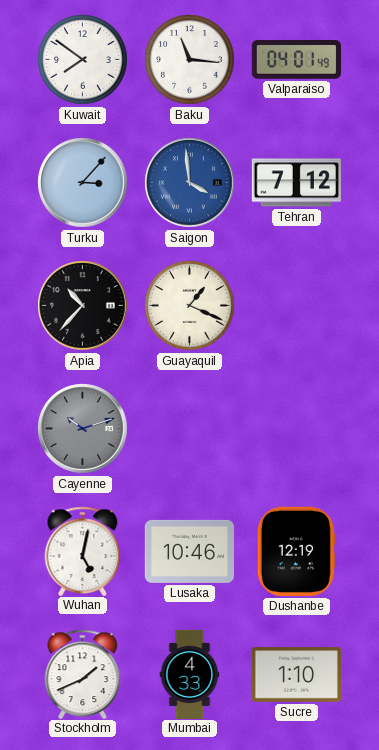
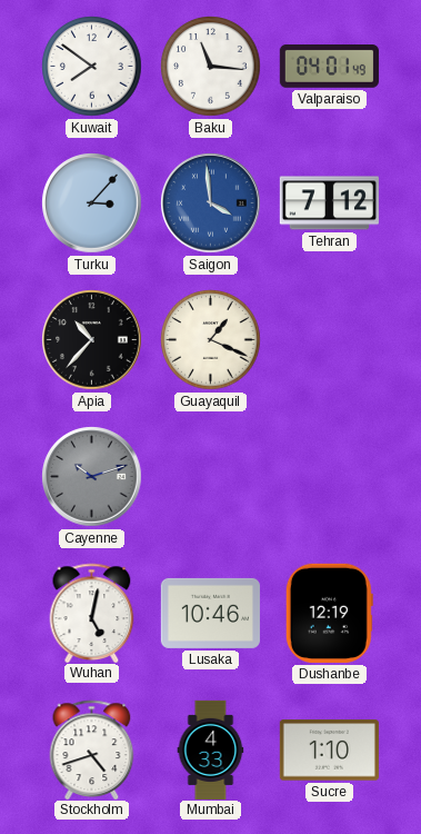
Stockholm: 1:41 -> 4:42
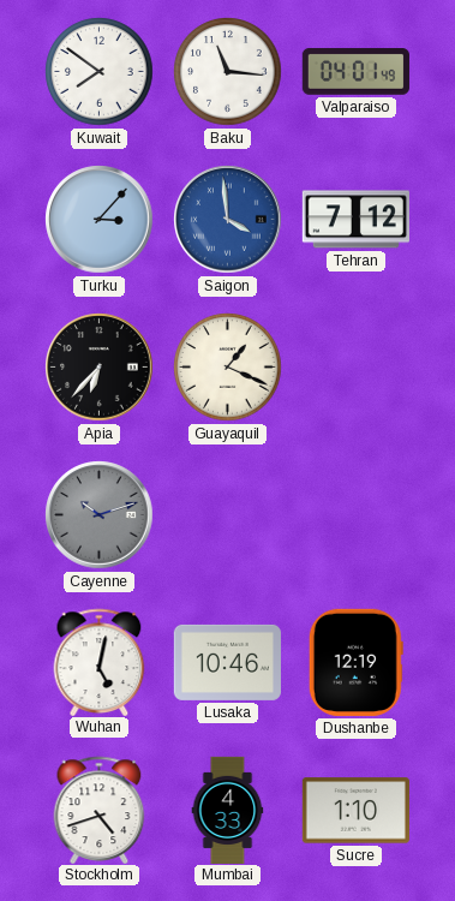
Apia: 10:37 -> 6:37
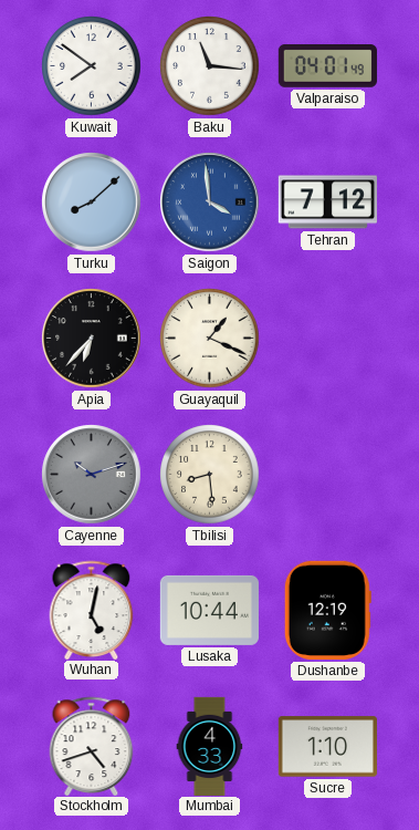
Turku: 3:07 -> 8:08
Tbilisi: none -> 8:29
Lusaka: 10:46 -> 10:44
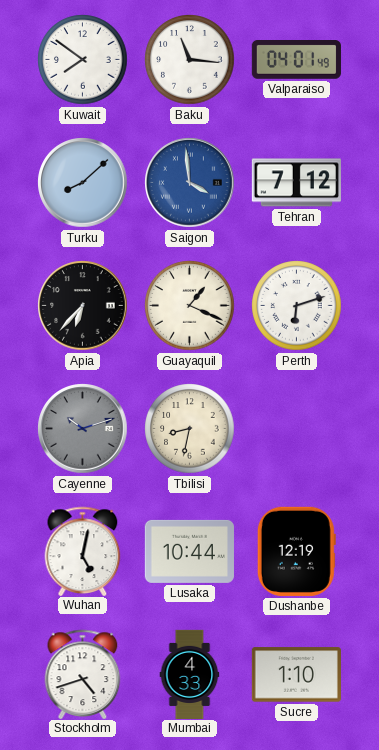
Perth: none -> 6:12
Tbilisi: 8:29 -> 8:32
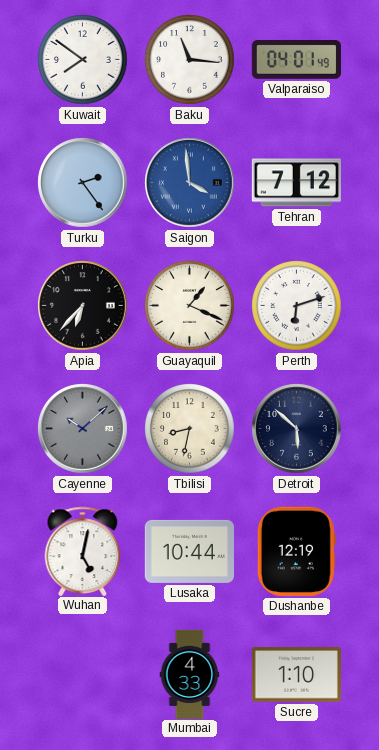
Turku: 8:08 -> 2:24
Cayenne: 10:12 -> 10:08
Detroit: none -> 5:52
Stockholm: 4:42 -> none
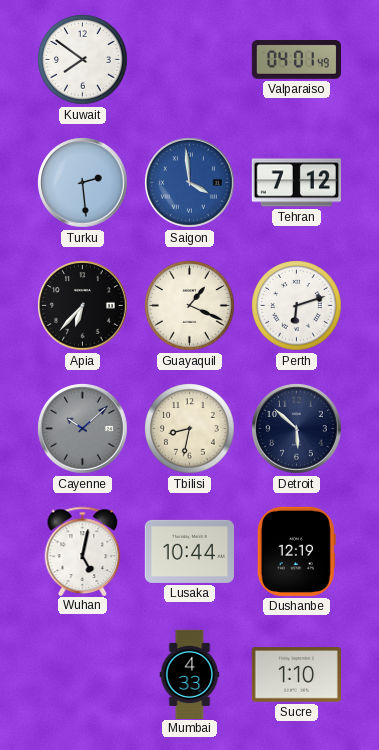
Baku: 11:16 -> none
Turku: 2:24 -> 2:29
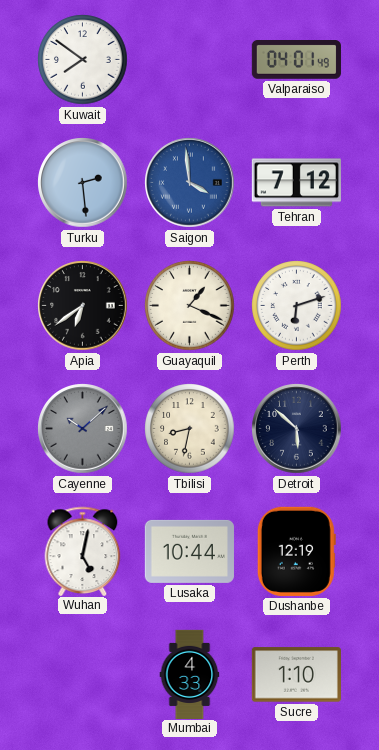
Apia: 6:37 -> 6:39
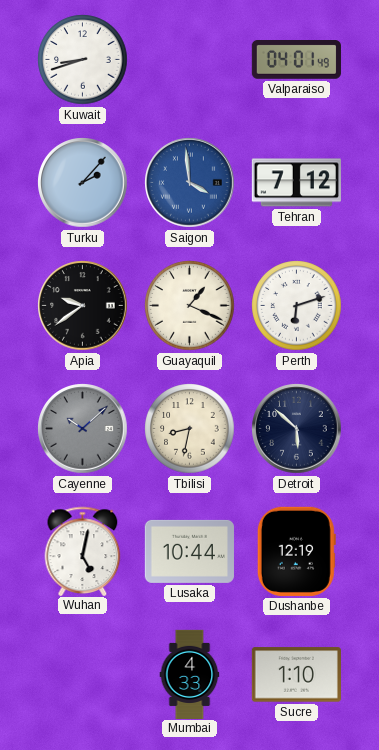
Kuwait: 7:51 -> 8:42
Turku: 2:29 -> 2:07
Apia: 6:39 -> 9:39
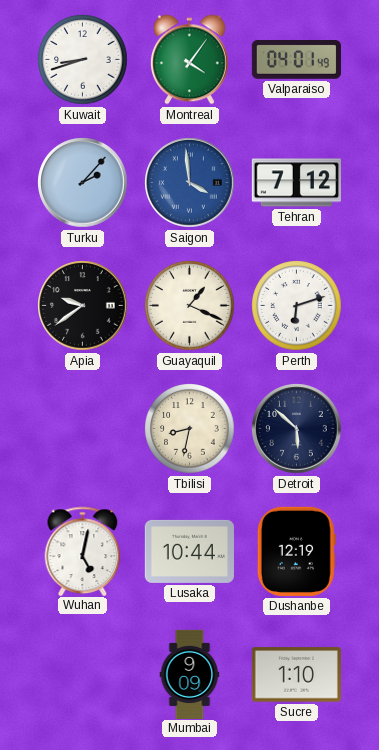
Montreal: none -> 4:06
Cayenne: 10:08 -> none
Mumbai: 4:33 -> 9:09
